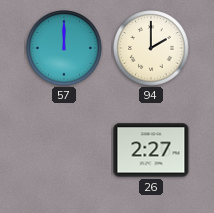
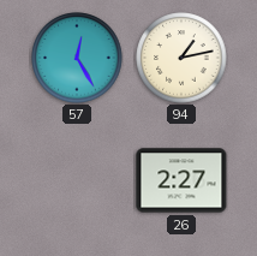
57: 12:00 -> 12:25
94: 2:00 -> 1:13
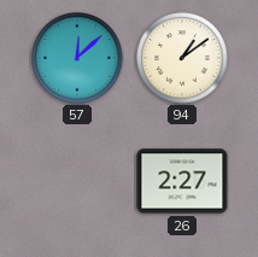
57: 12:25 -> 12:08
94: 1:13 -> 1:09
